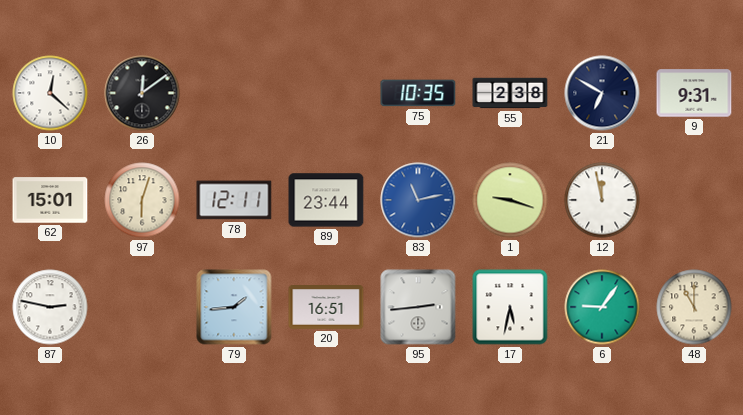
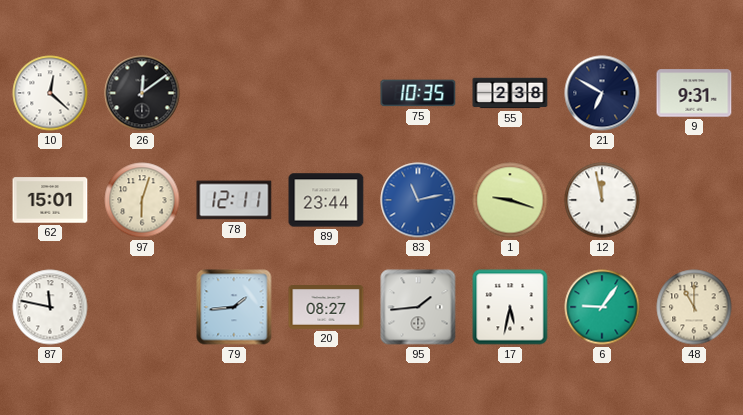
87: 2:47 -> 11:47
20: 16:51 -> 08:27
95: 2:44 -> 1:44
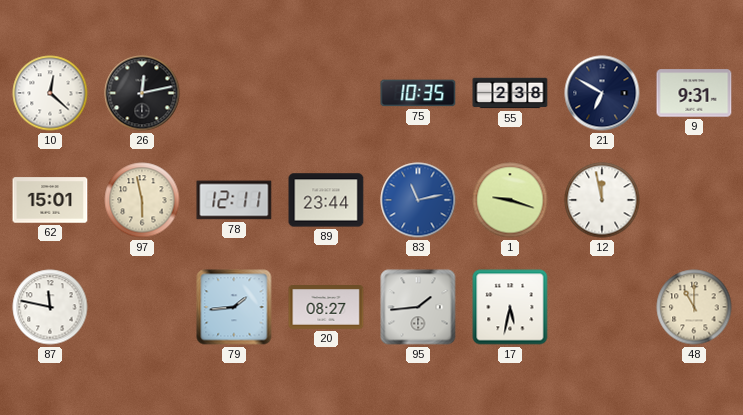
26: 12:09 -> 12:13
97: 6:03 -> 5:58
6: 9:06 -> none
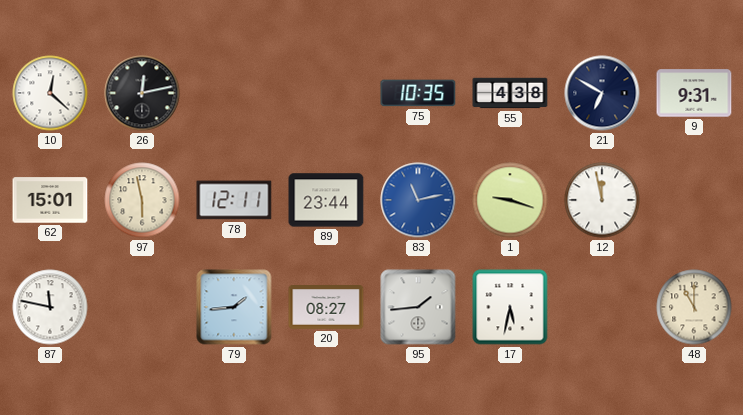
55: 2:38 -> 4:38
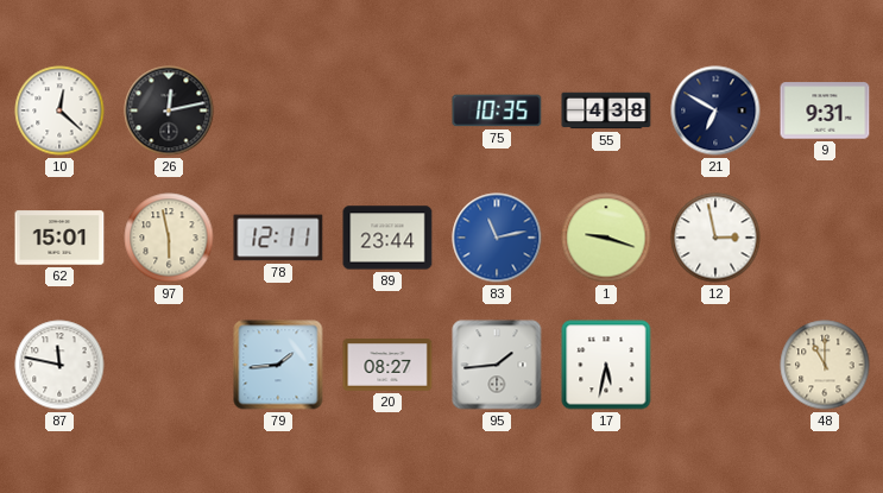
12: 11:58 -> 2:58
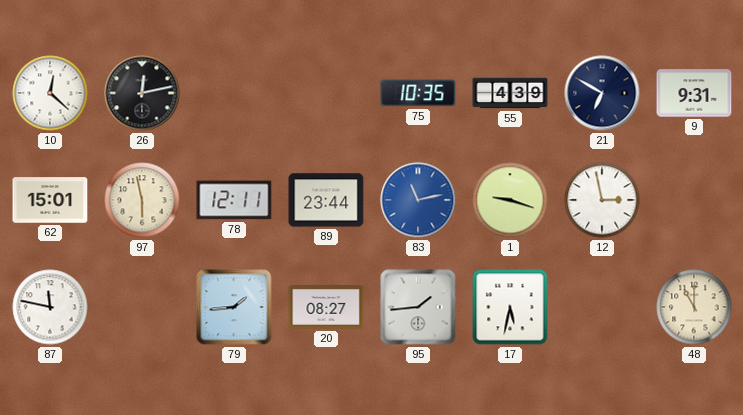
55: 4:38 -> 4:39
